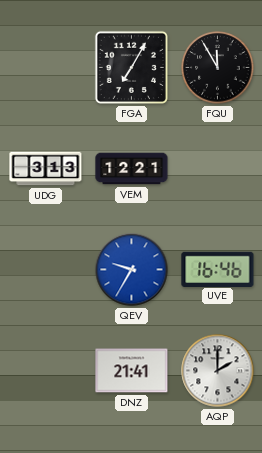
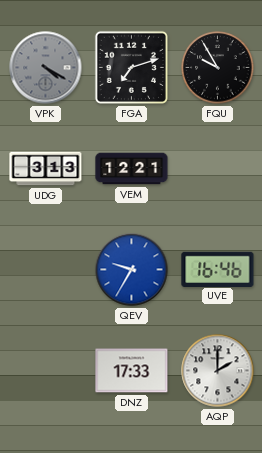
VPK: none -> 4:20
FGA: 7:05 -> 7:12
FQU: 11:55 -> 9:55
DNZ: 21:41 -> 17:33
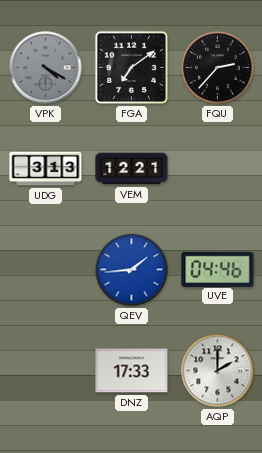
FGA: 7:12 -> 7:09
FQU: 9:55 -> 2:37
QEV: 9:35 -> 1:44
UVE: 16:46 -> 04:46
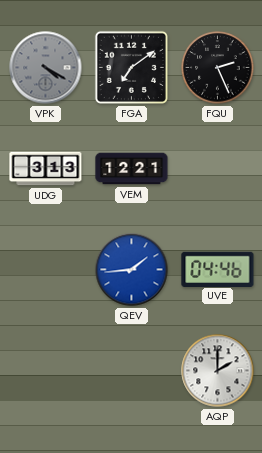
FQU: 2:37 -> 2:26
DNZ: 17:33 -> none
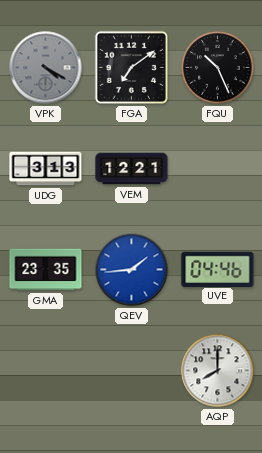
FQU: 2:26 -> 10:26
GMA: none -> 23:35
AQP: 2:00 -> 8:00
